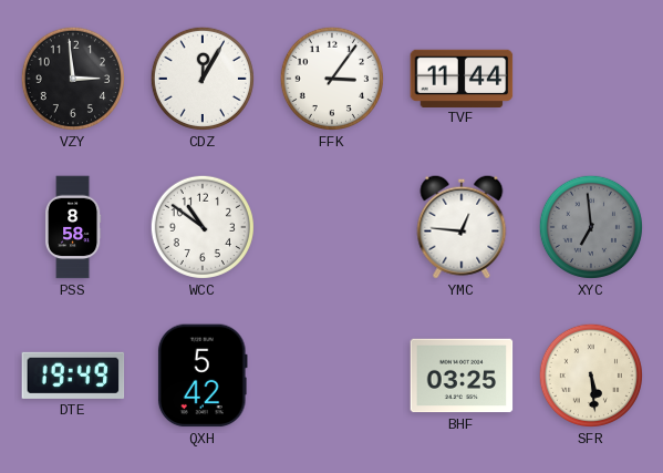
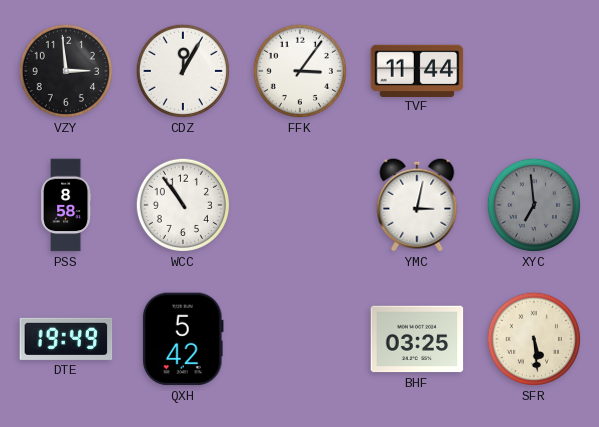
WCC: 10:51 -> 10:54
YMC: 12:46 -> 3:02
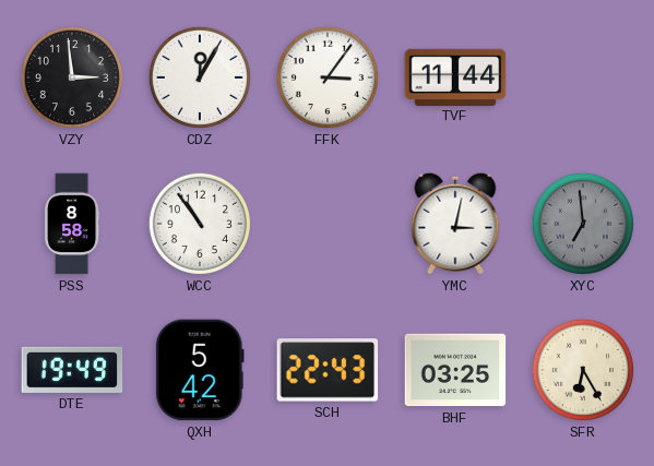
SCH: none -> 22:43
SFR: 5:29 -> 6:25
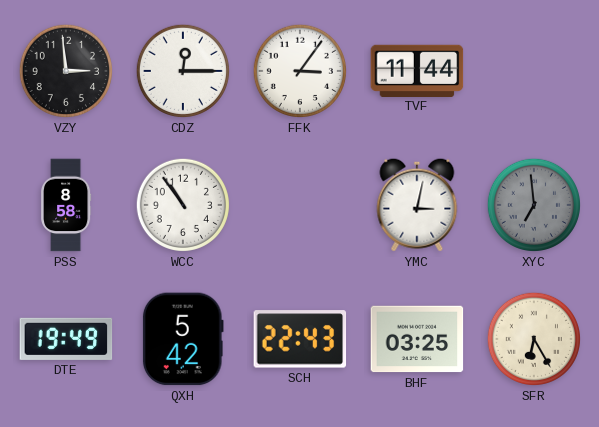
CDZ: 12:05 -> 12:15
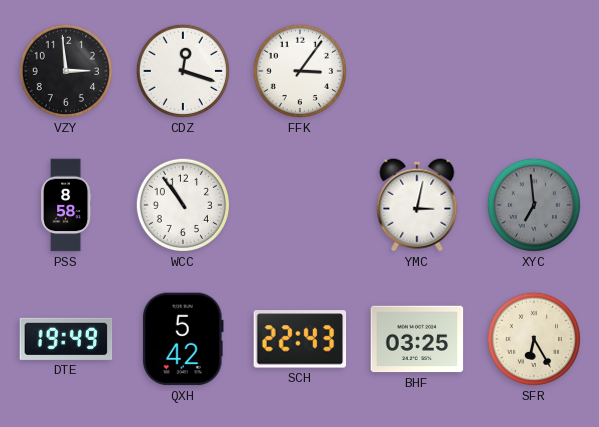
CDZ: 12:15 -> 12:18
TVF: 11:44 -> none
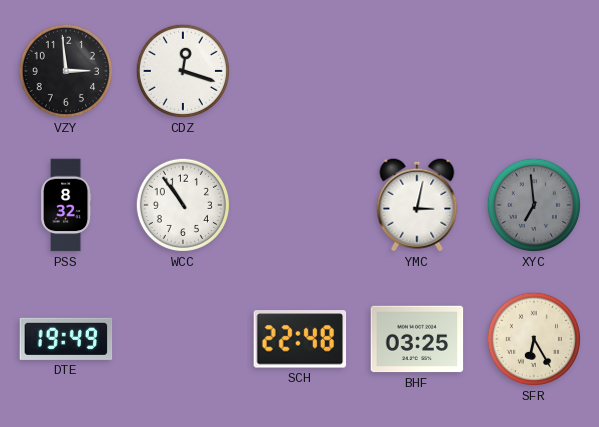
FFK: 3:06 -> none
PSS: 8:58 -> 8:32
QXH: 5:42 -> none
SCH: 22:43 -> 22:48
